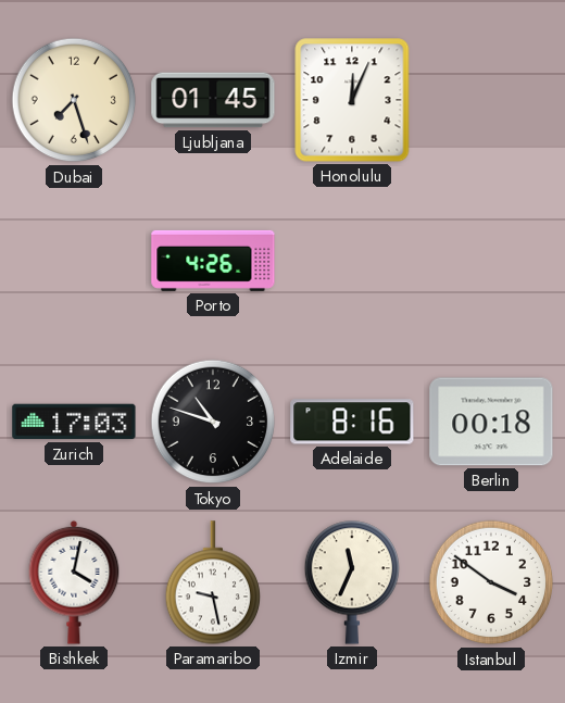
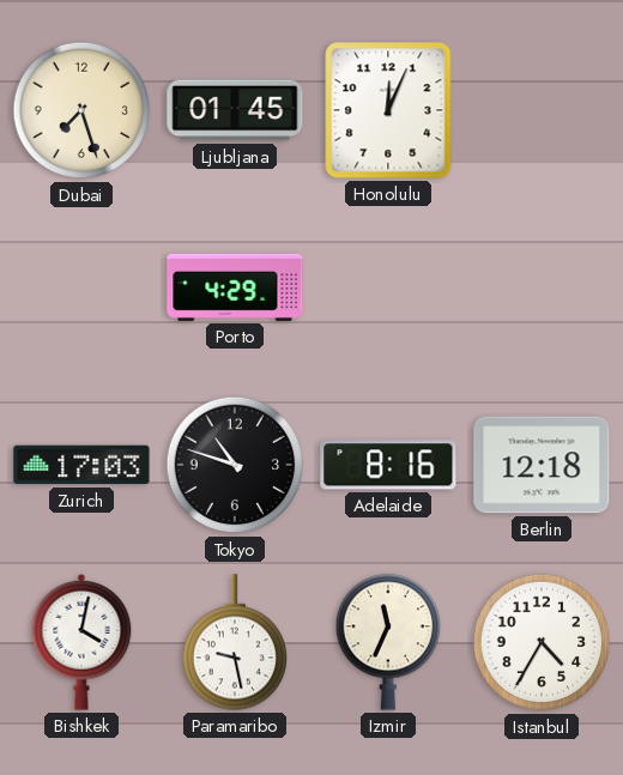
Porto: 4:26 -> 4:29
Berlin: 00:18 -> 12:18
Istanbul: 3:51 -> 4:35
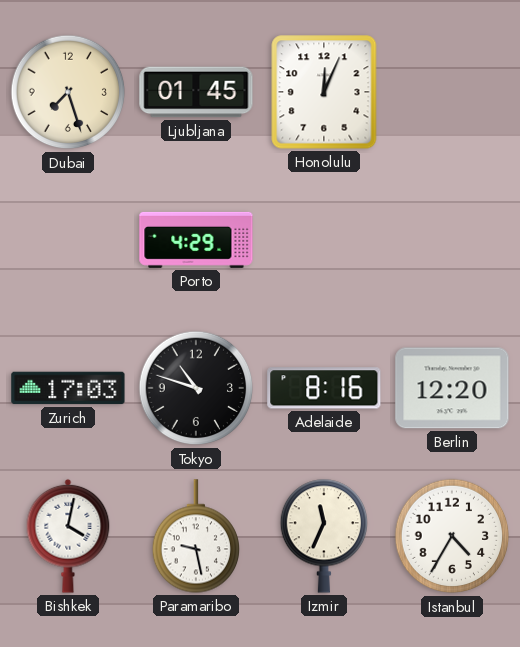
Berlin: 12:18 -> 12:20
